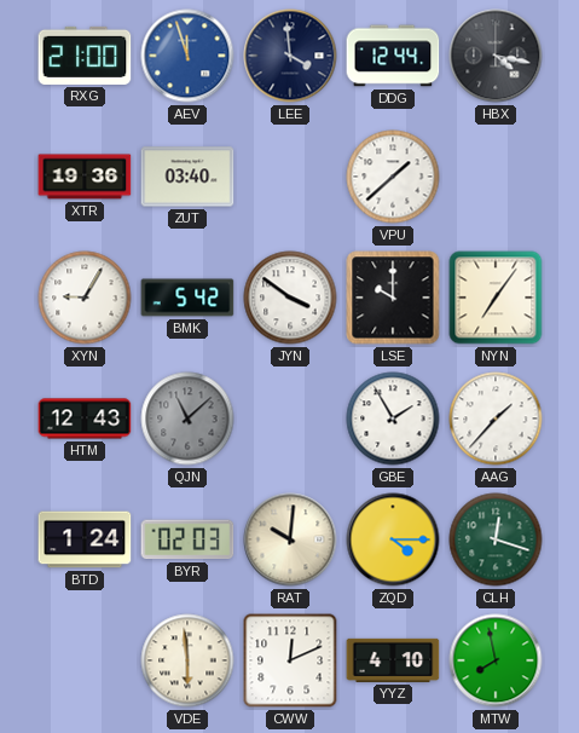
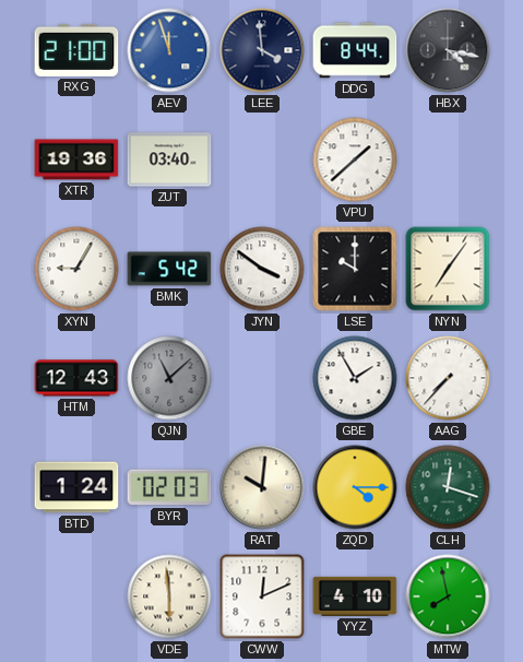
DDG: 12:44 -> 8:44
AAG: 1:37 -> 7:37
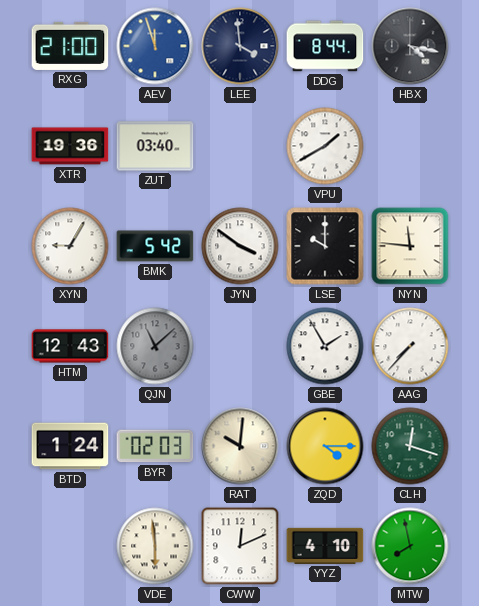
VPU: 1:38 -> 1:40
NYN: 7:06 -> 11:46
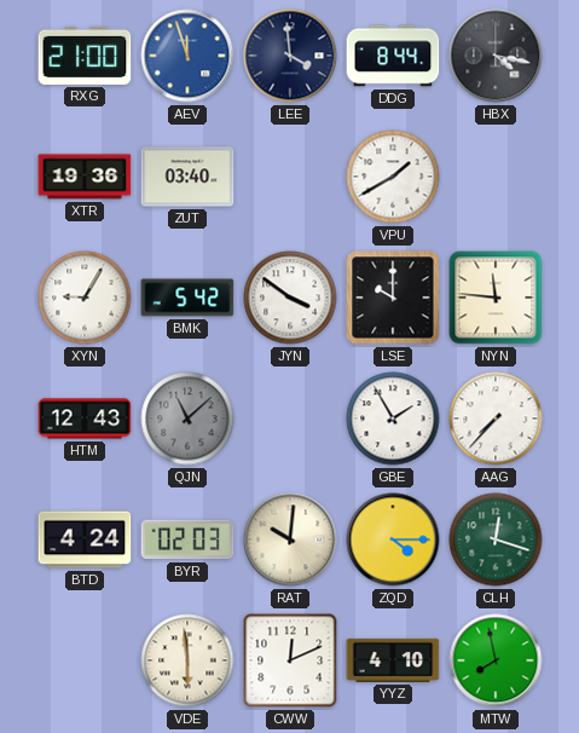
BTD: 1:24 -> 4:24
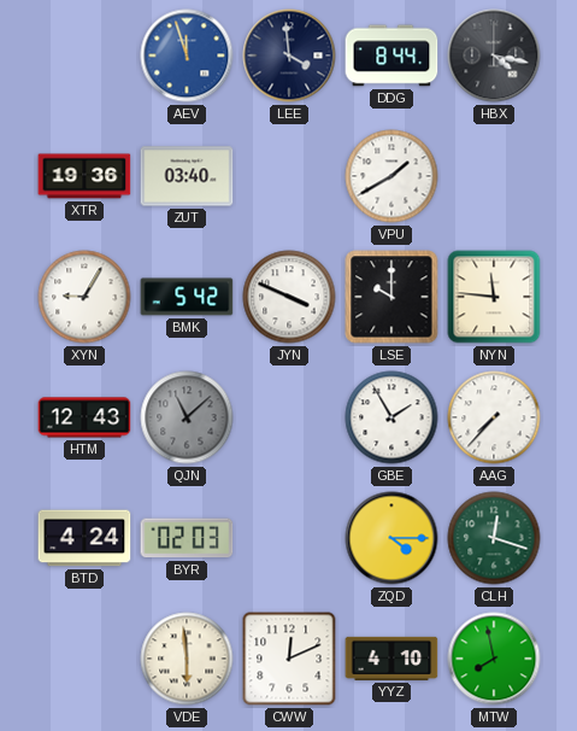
RXG: 21:00 -> none
JYN: 3:51 -> 3:49
RAT: 10:01 -> none
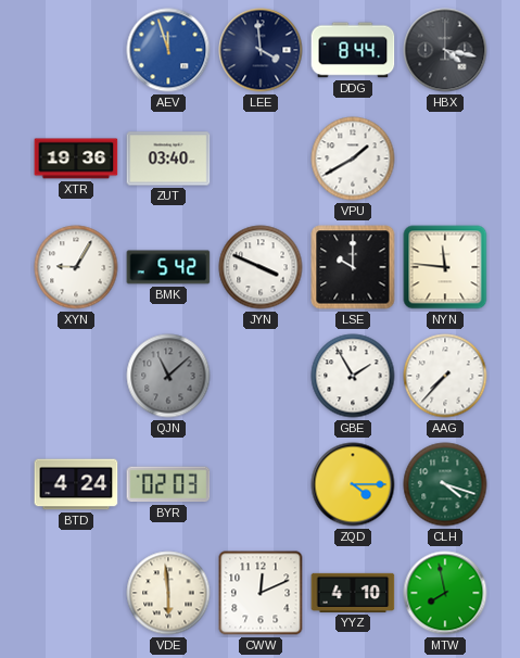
HTM: 12:43 -> none
CLH: 12:18 -> 4:18
